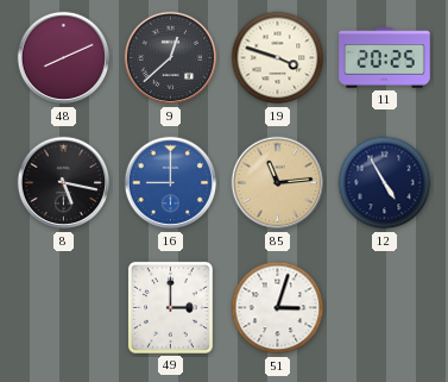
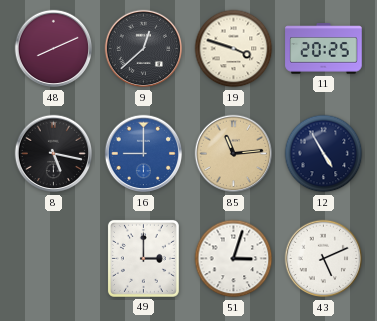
43: none -> 5:11
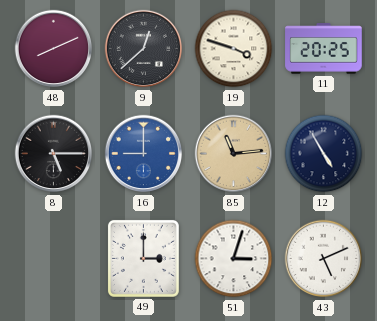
8: 5:17 -> 5:15
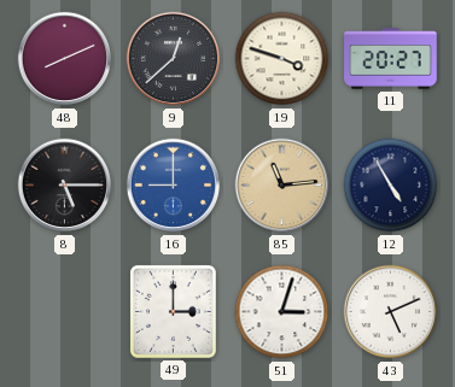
11: 20:25 -> 20:27
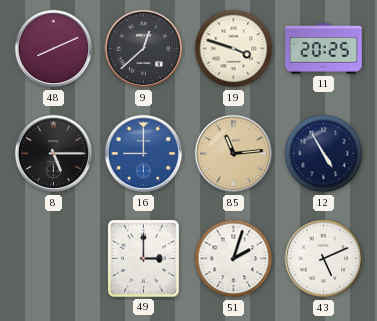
11: 20:27 -> 20:25
51: 3:03 -> 2:03
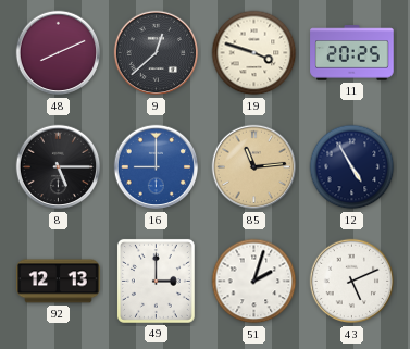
92: none -> 12:13
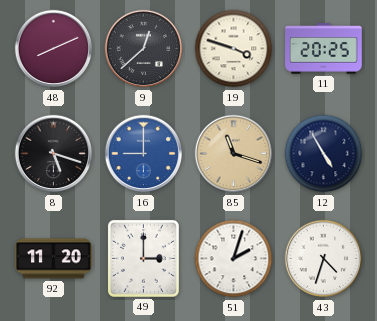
8: 5:15 -> 5:18
85: 11:14 -> 11:18
92: 12:13 -> 11:20
43: 5:11 -> 4:33
